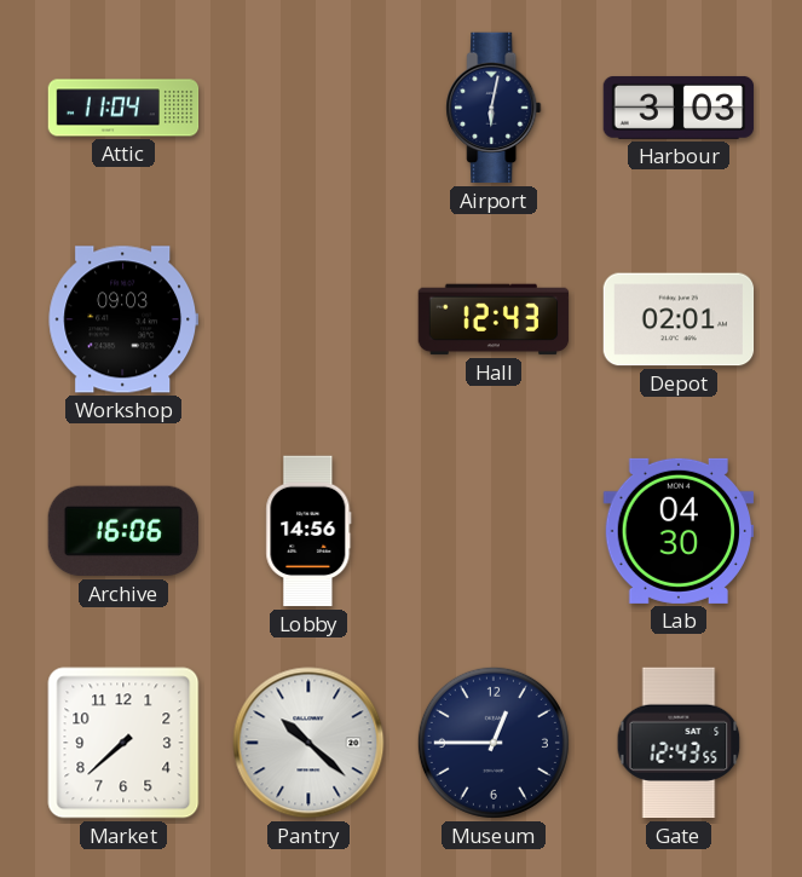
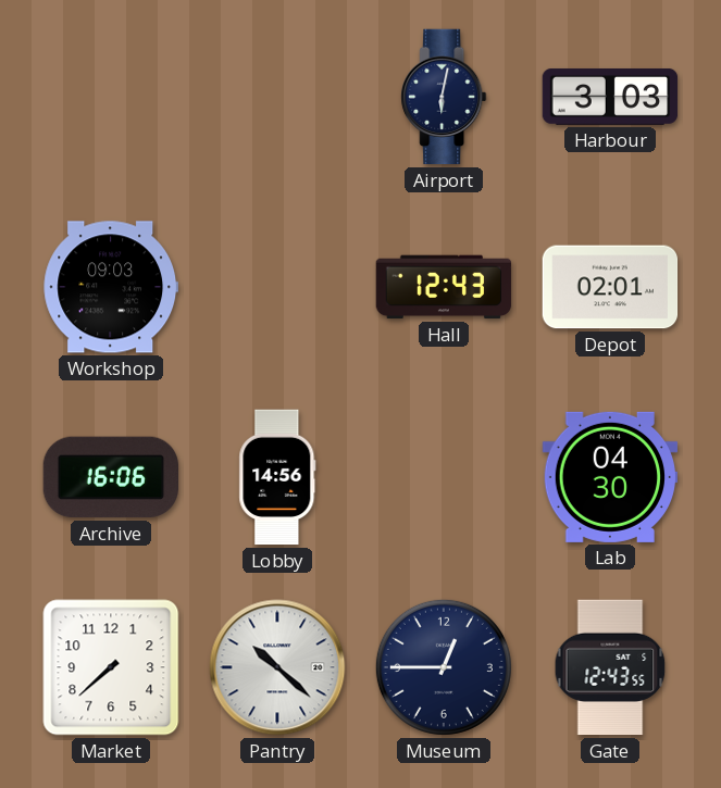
Attic: 11:04 -> none
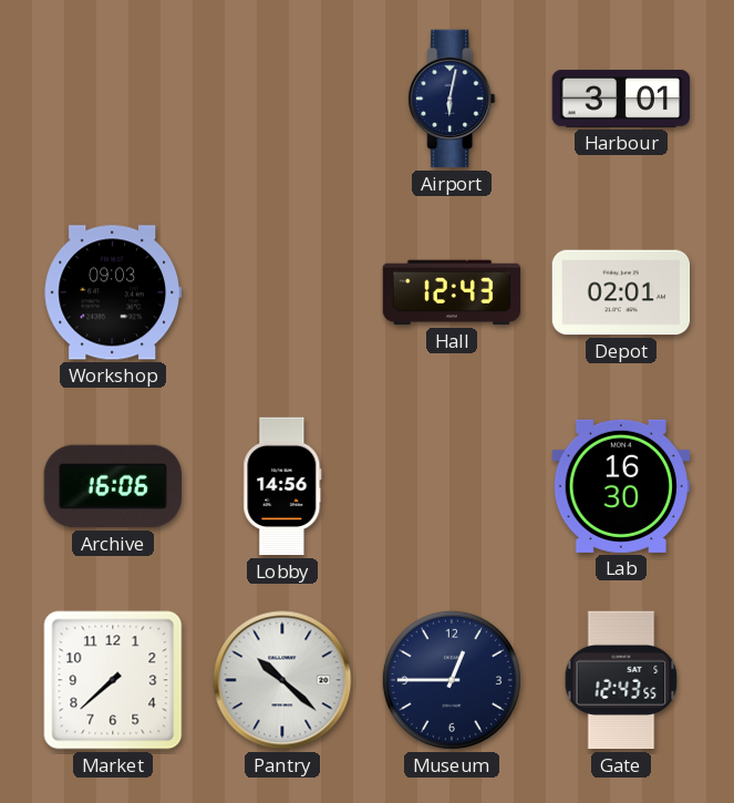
Harbour: 3:03 -> 3:01
Lab: 04:30 -> 16:30
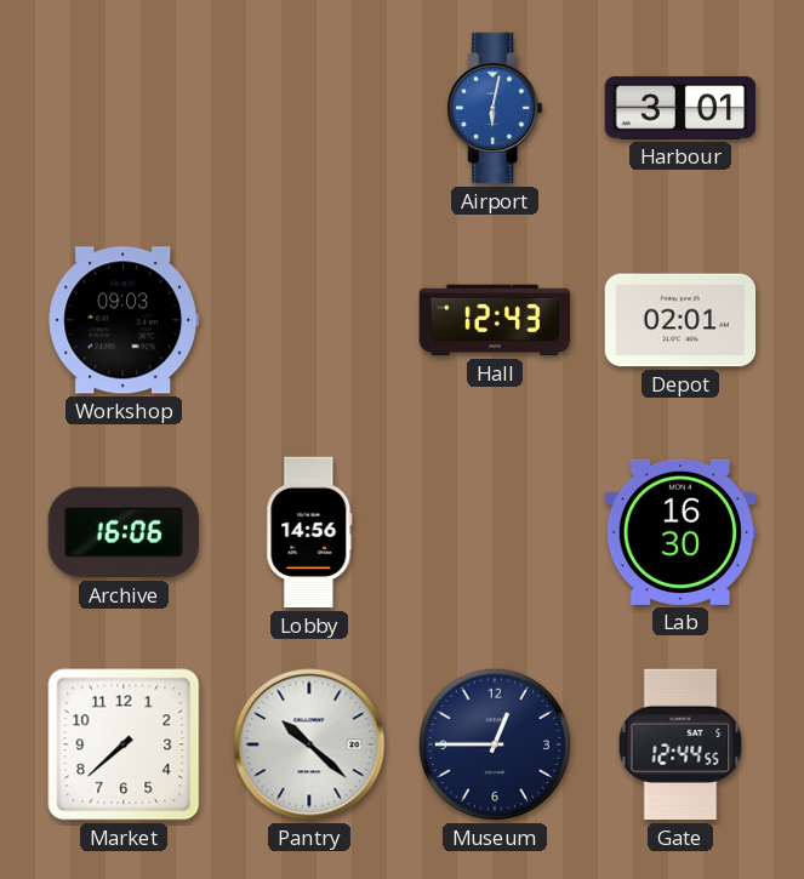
Airport dial: navy -> blue
Gate: 12:43 -> 12:44
